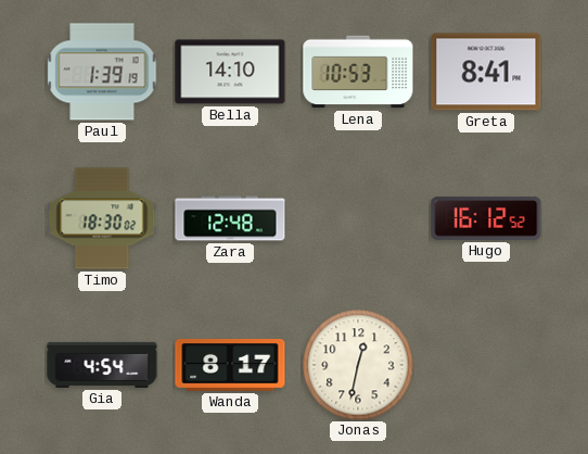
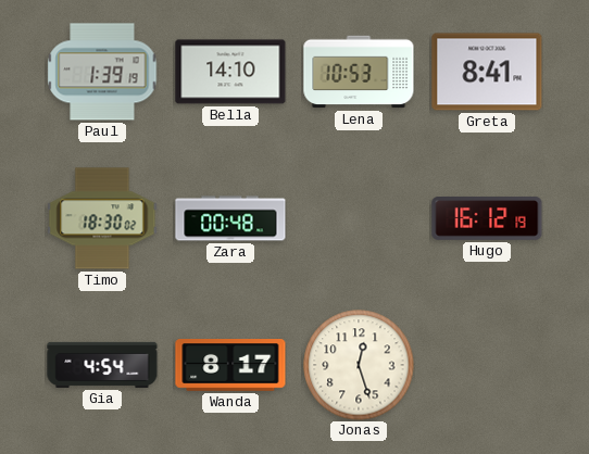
Zara: 12:48 -> 00:48
Hugo: 16:12:52 -> 16:12:19
Jonas: 12:32 -> 12:27
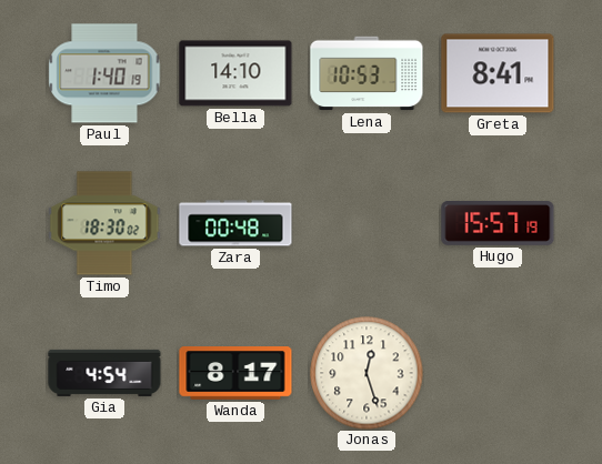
Paul: 1:39 -> 1:40
Hugo: 16:12 -> 15:57
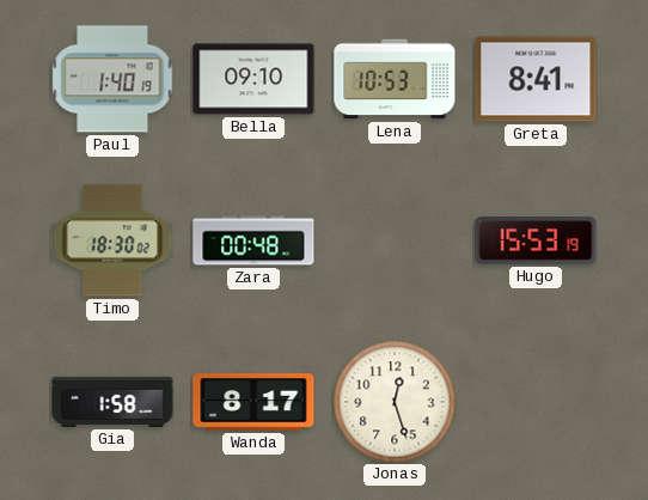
Bella: 14:10 -> 09:10
Hugo: 15:57 -> 15:53
Gia: 4:54 -> 1:58
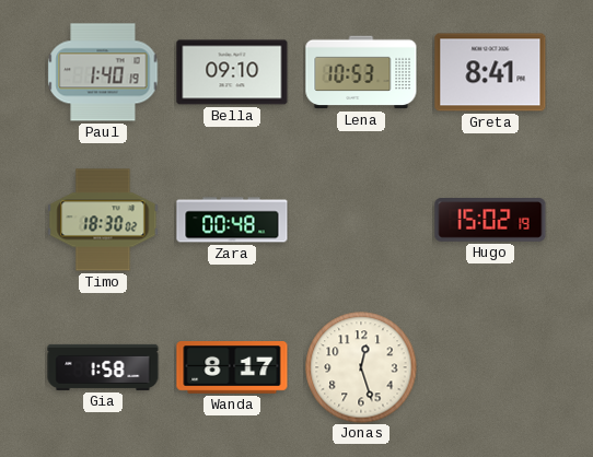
Hugo: 15:53 -> 15:02
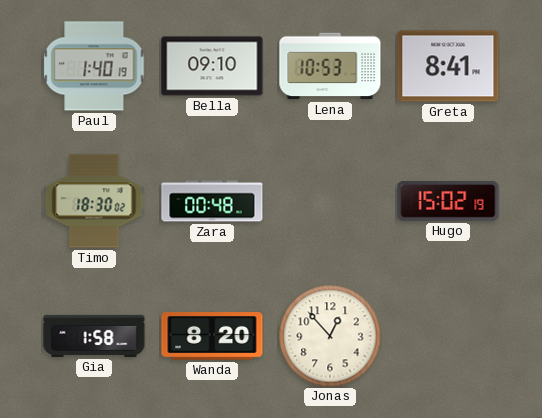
Wanda: 8:17 -> 8:20
Jonas: 12:27 -> 12:53
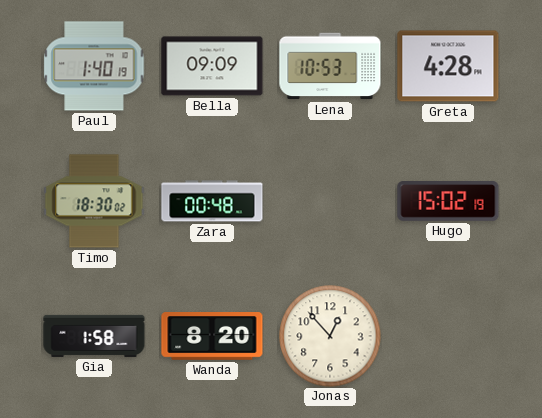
Bella: 09:10 -> 09:09
Greta: 8:41 -> 4:28
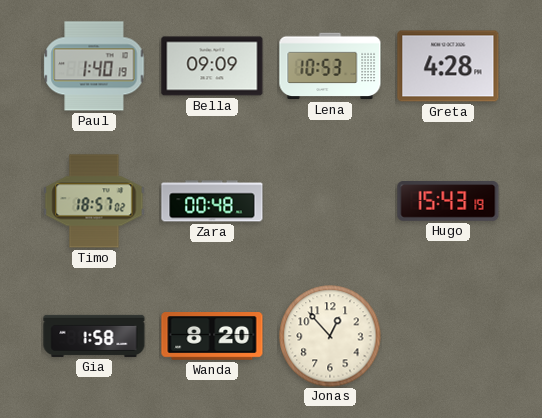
Timo: 18:30 -> 18:57
Hugo: 15:02 -> 15:43
